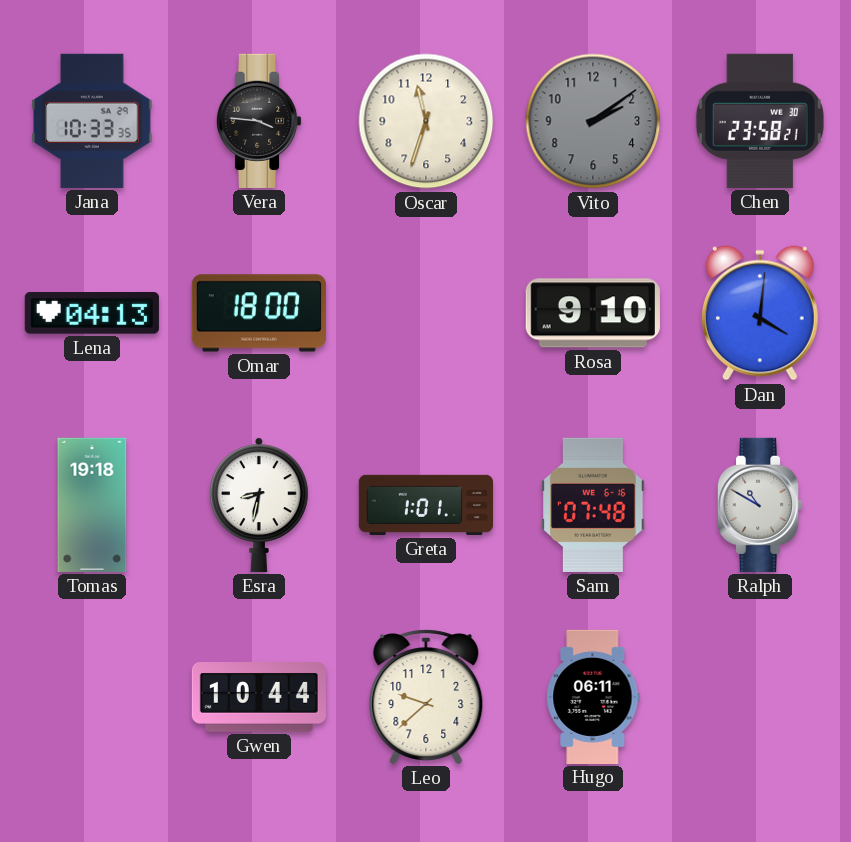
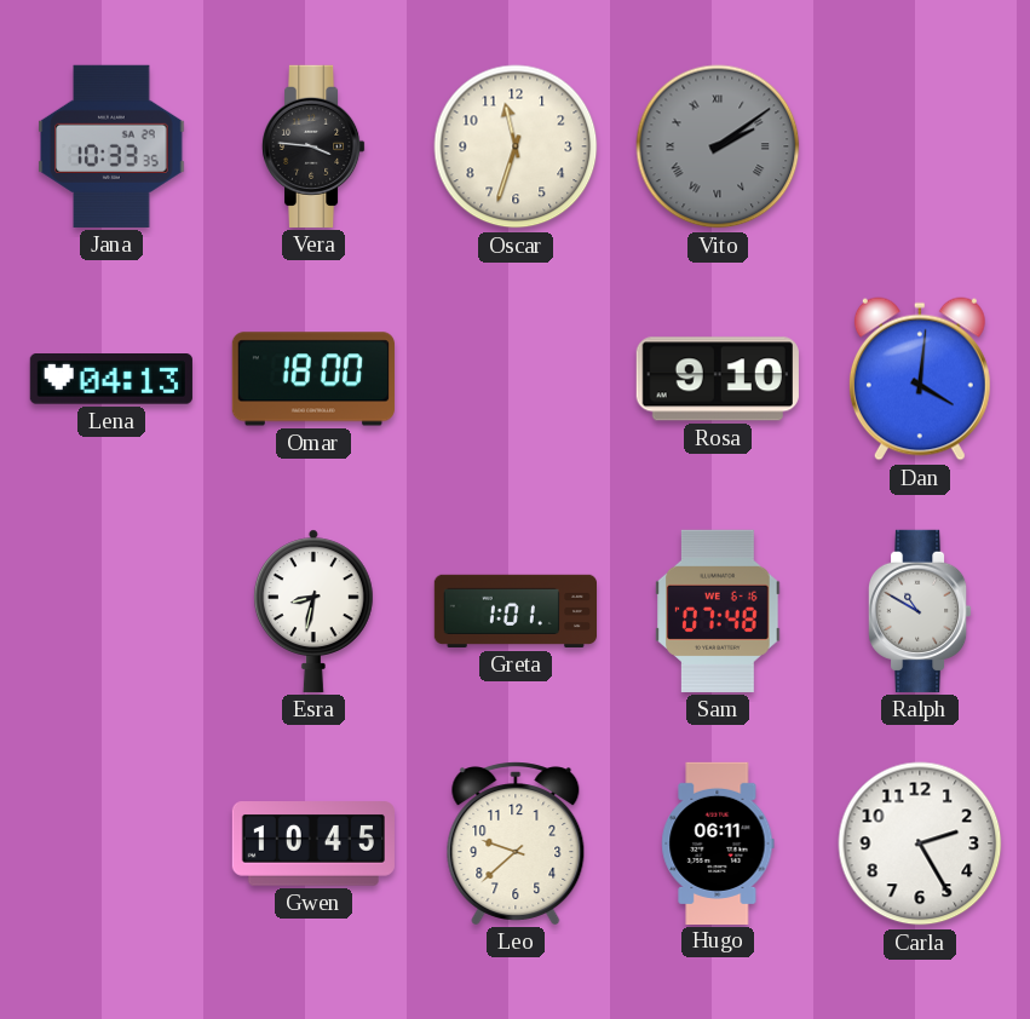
Vito numerals: Arabic -> Roman
Chen: 23:58 -> none
Tomas: 19:18 -> none
Gwen: 10:44 -> 10:45
Carla: none -> 2:25
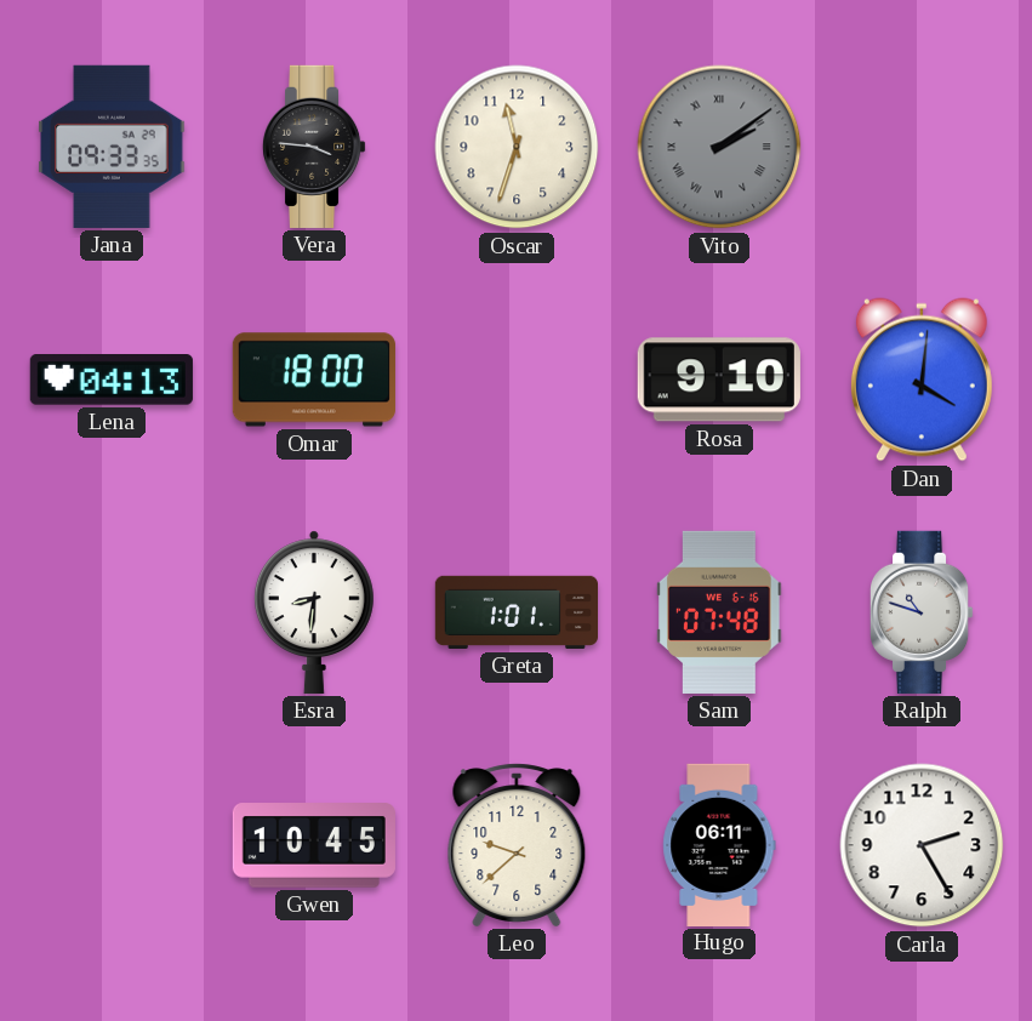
Jana: 10:33 -> 09:33
Esra: 8:32 -> 8:31
Ralph: 10:50 -> 10:48
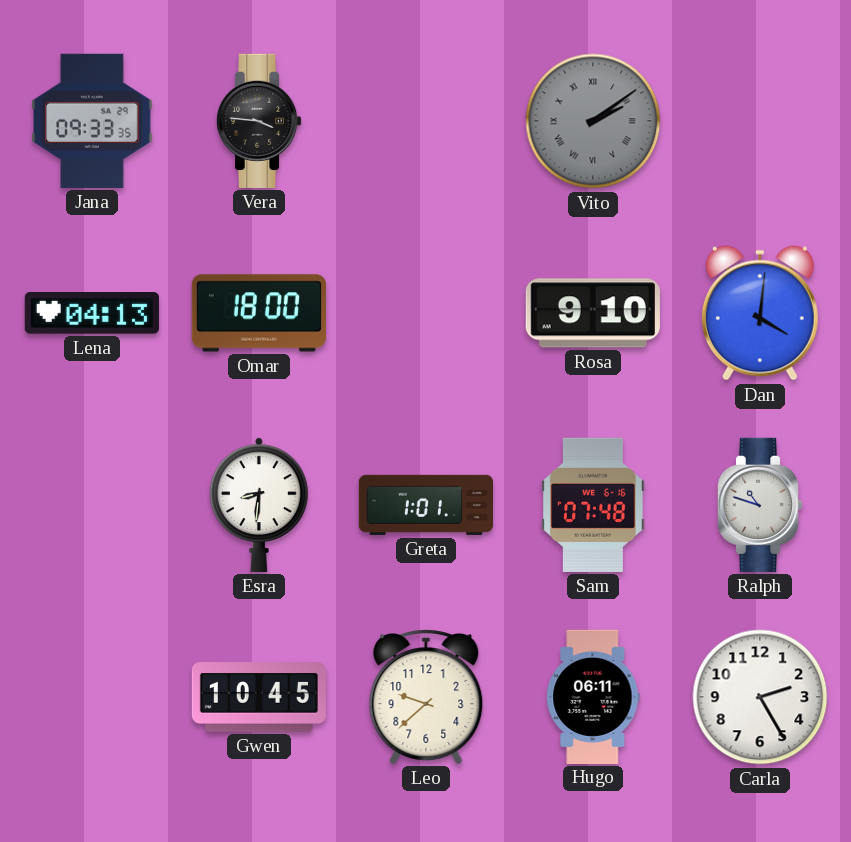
Oscar: 11:33 -> none
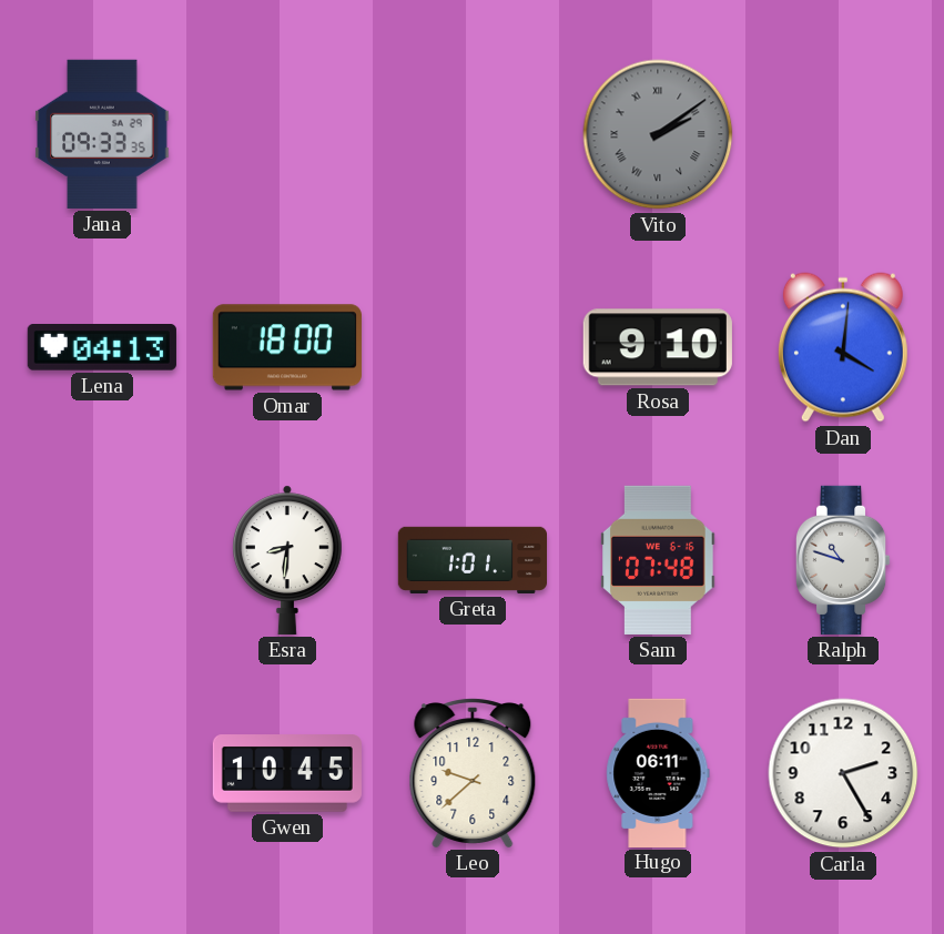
Vera: 3:46 -> none
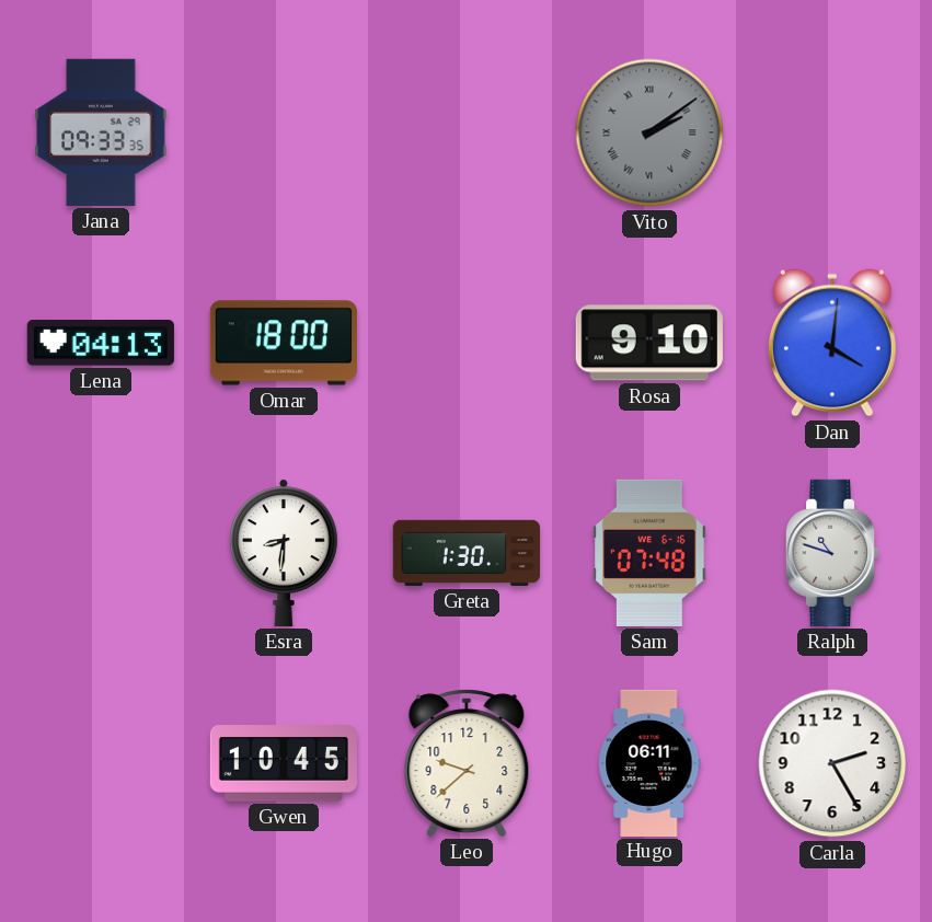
Greta: 1:01 -> 1:30
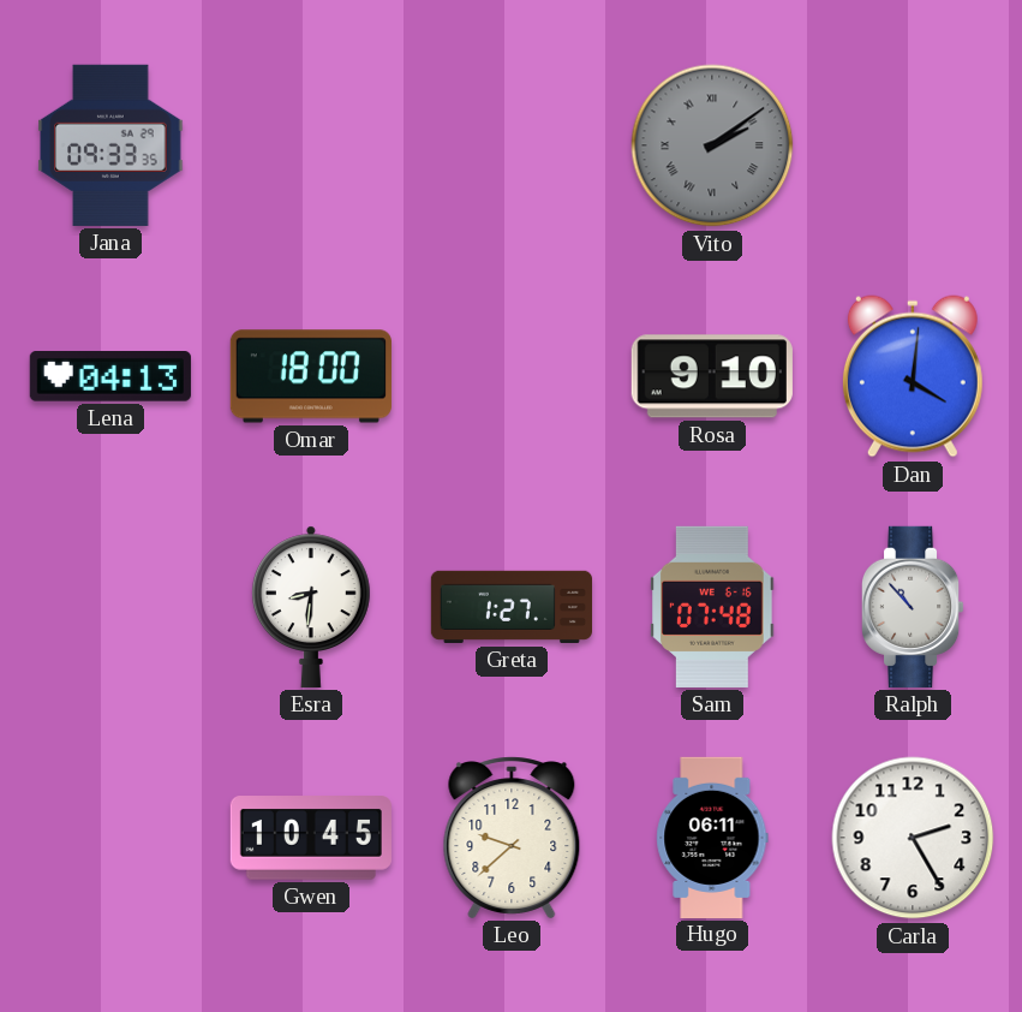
Greta: 1:30 -> 1:27
Ralph: 10:48 -> 10:53
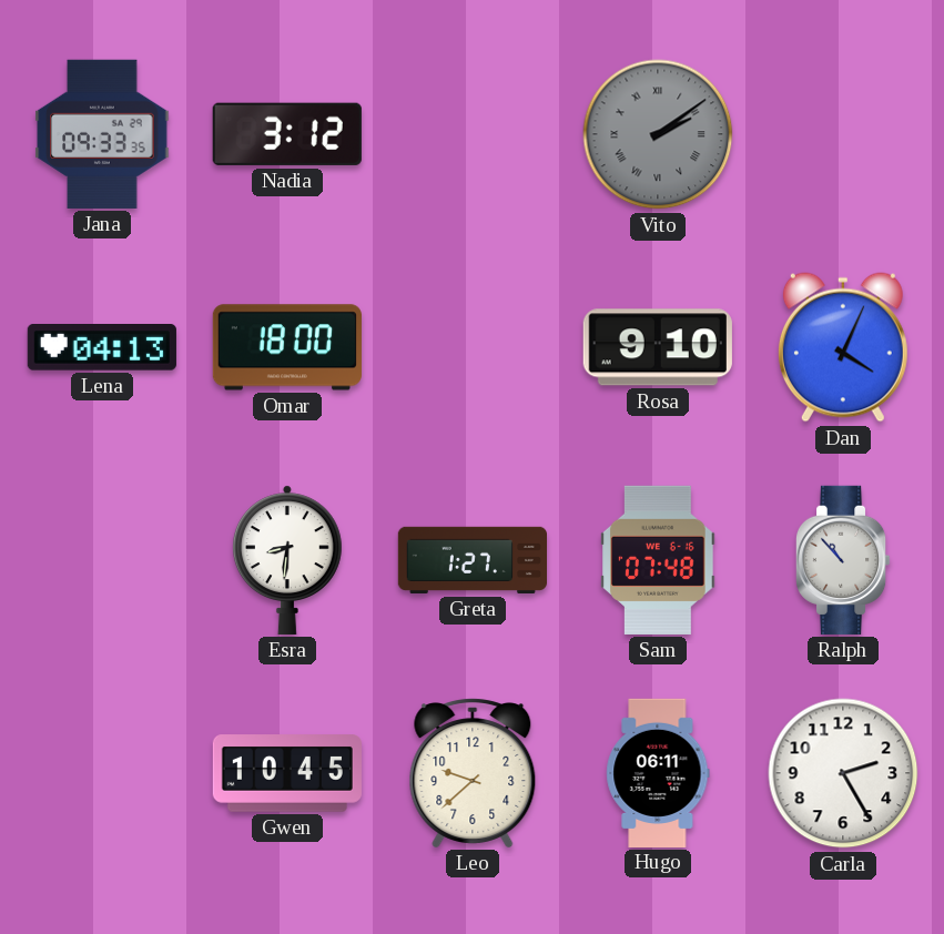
Nadia: none -> 3:12
Dan: 4:01 -> 4:04
